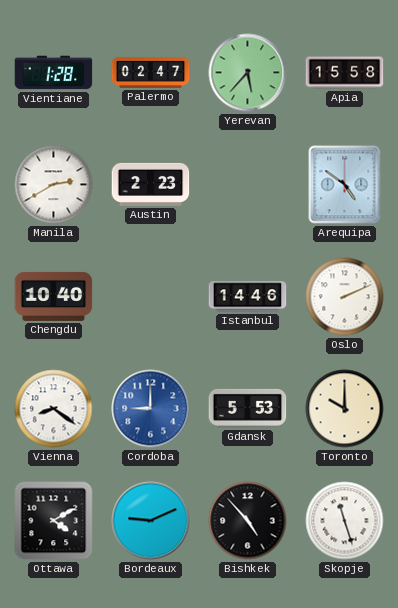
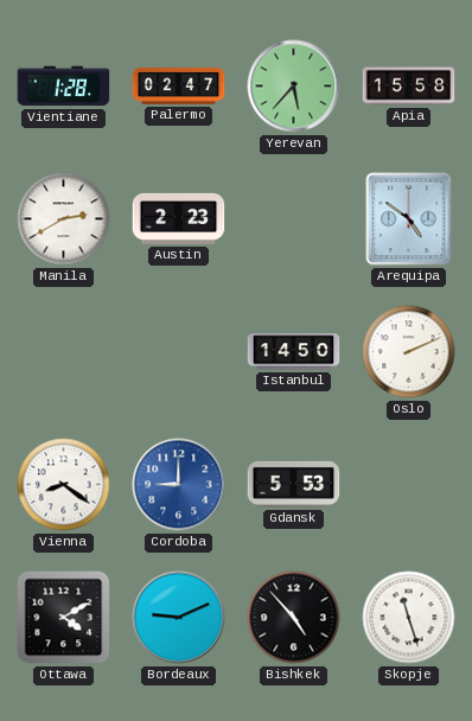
Chengdu: 10:40 -> none
Istanbul: 14:46 -> 14:50
Toronto: 10:00 -> none
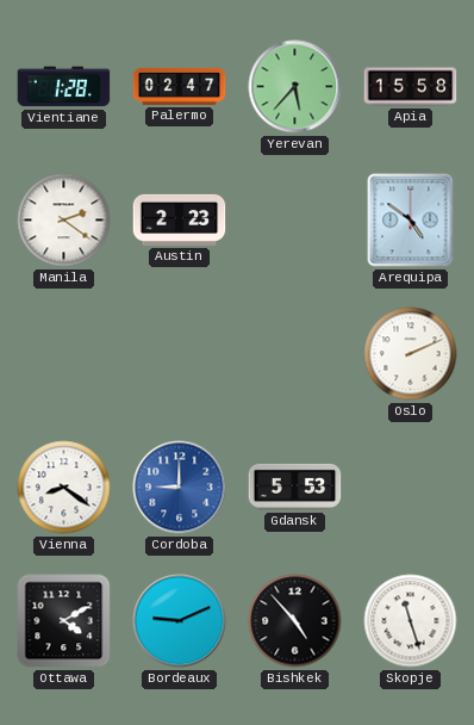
Manila: 2:40 -> 2:21
Istanbul: 14:50 -> none
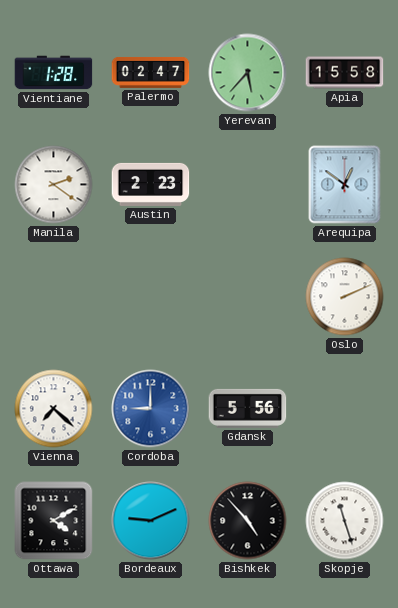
Arequipa: 4:51 -> 12:51
Vienna: 8:21 -> 7:22
Gdansk: 5:53 -> 5:56
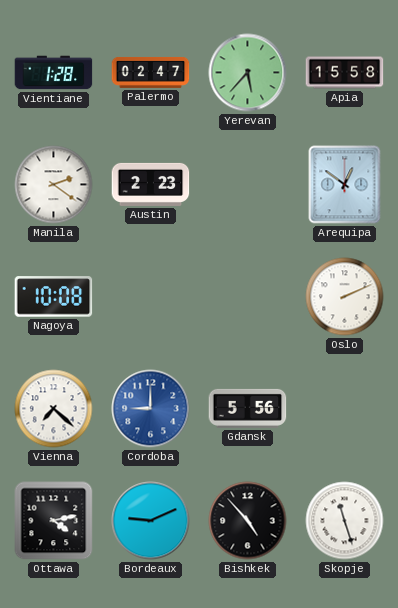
Nagoya: none -> 10:08
Ottawa: 4:10 -> 4:13
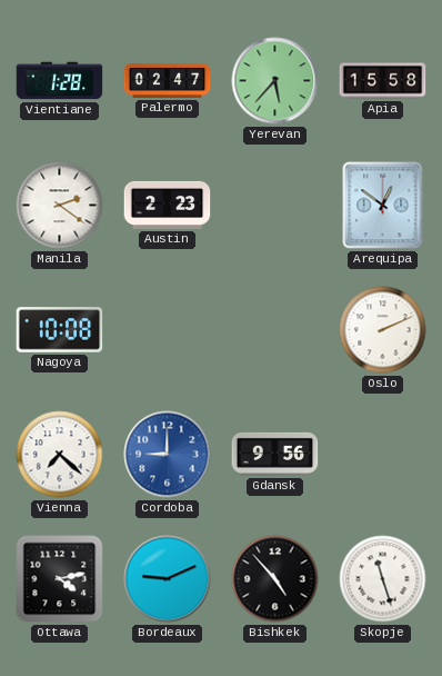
Gdansk: 5:56 -> 9:56
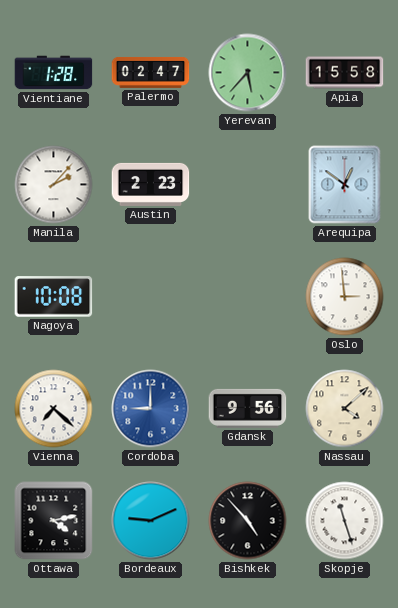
Manila: 2:21 -> 2:07
Oslo: 2:11 -> 2:59
Nassau: none -> 4:08
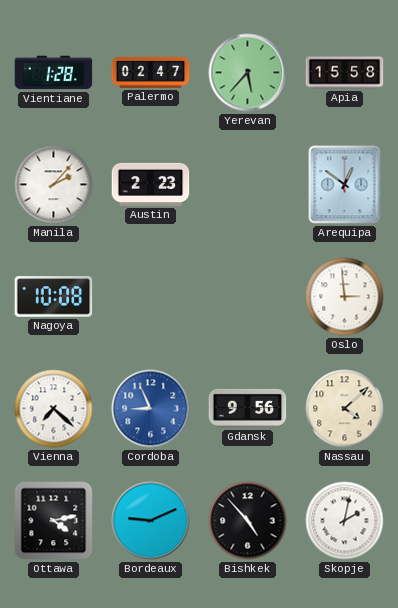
Cordoba: 9:00 -> 8:56
Skopje: 11:27 -> 2:02
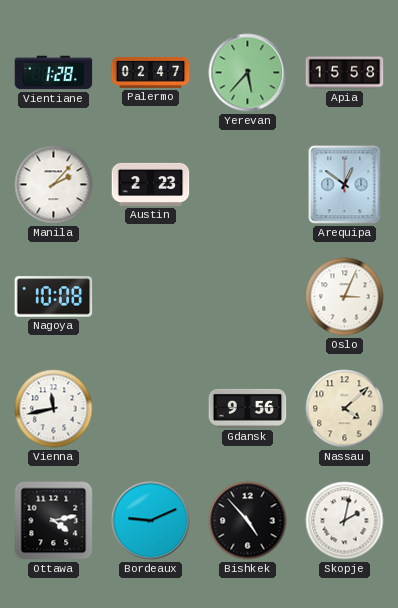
Oslo: 2:59 -> 3:04
Vienna: 7:22 -> 11:43
Cordoba: 8:56 -> none
